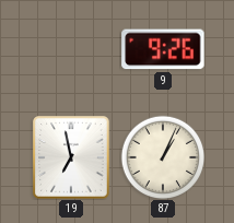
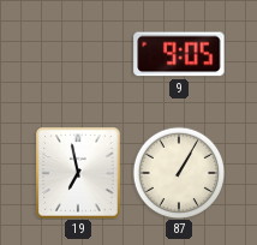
9: 9:26 -> 9:05
87: 1:04 -> 1:05
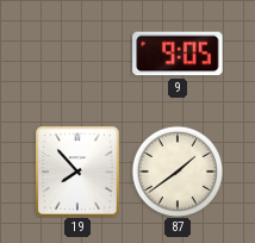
19: 6:58 -> 7:53
87: 1:05 -> 1:39
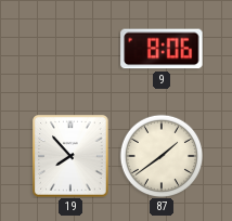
9: 9:05 -> 8:06
